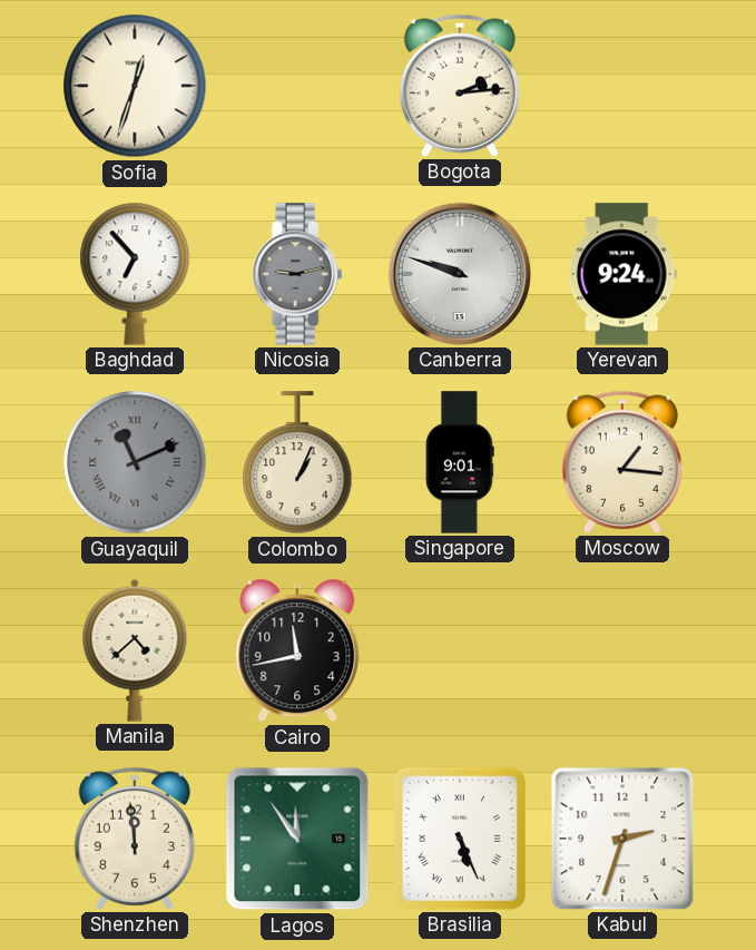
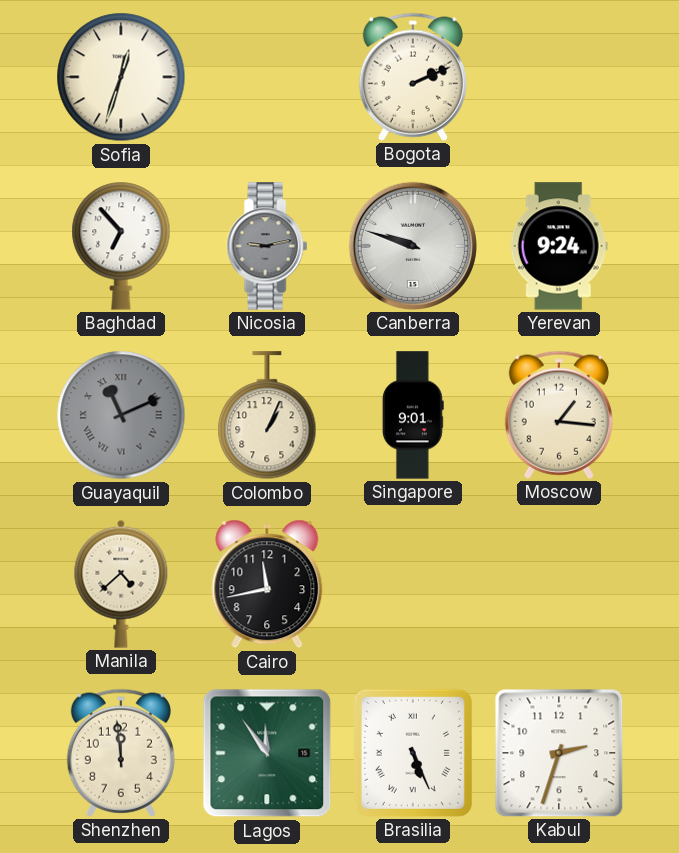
Bogota: 2:14 -> 2:11
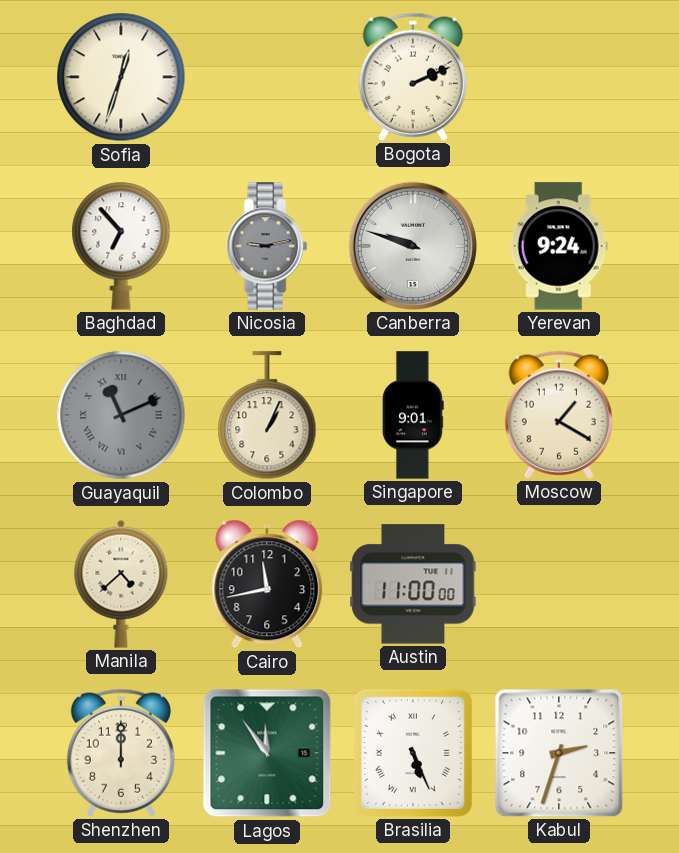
Moscow: 1:16 -> 1:20
Austin: none -> 11:00
Shenzhen: 11:59 -> 12:00
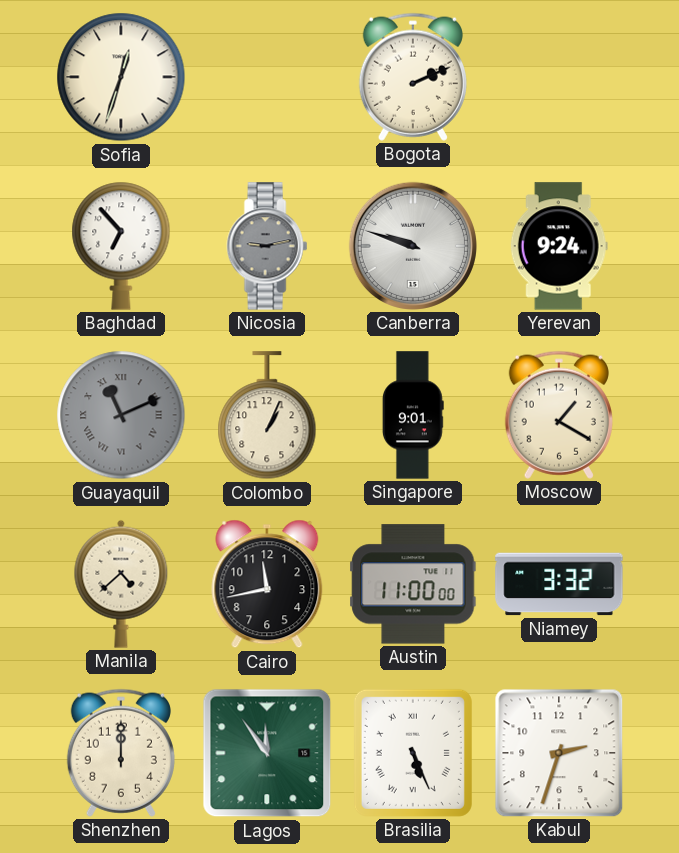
Niamey: none -> 3:32
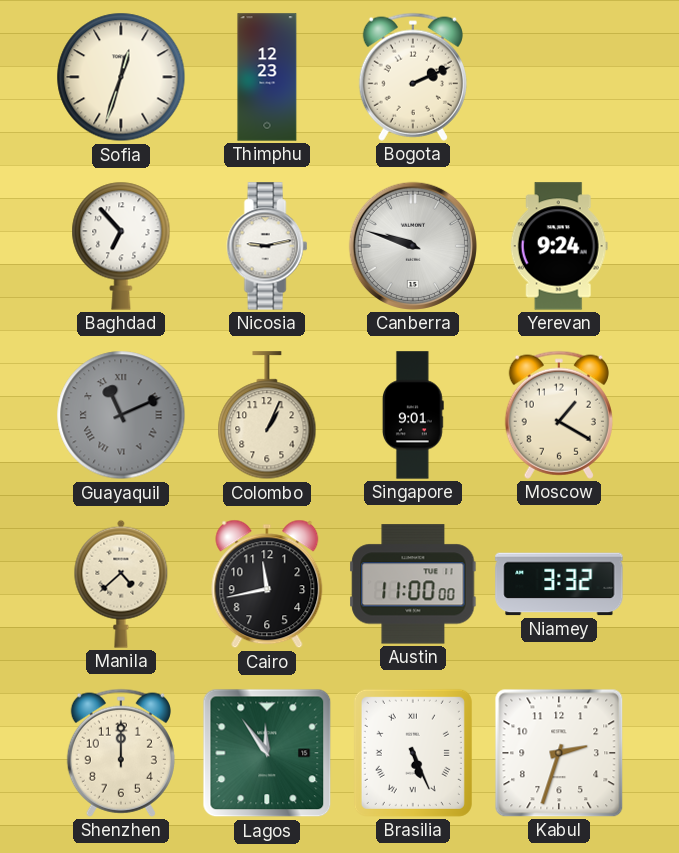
Thimphu: none -> 12:23
Nicosia dial: grey -> white
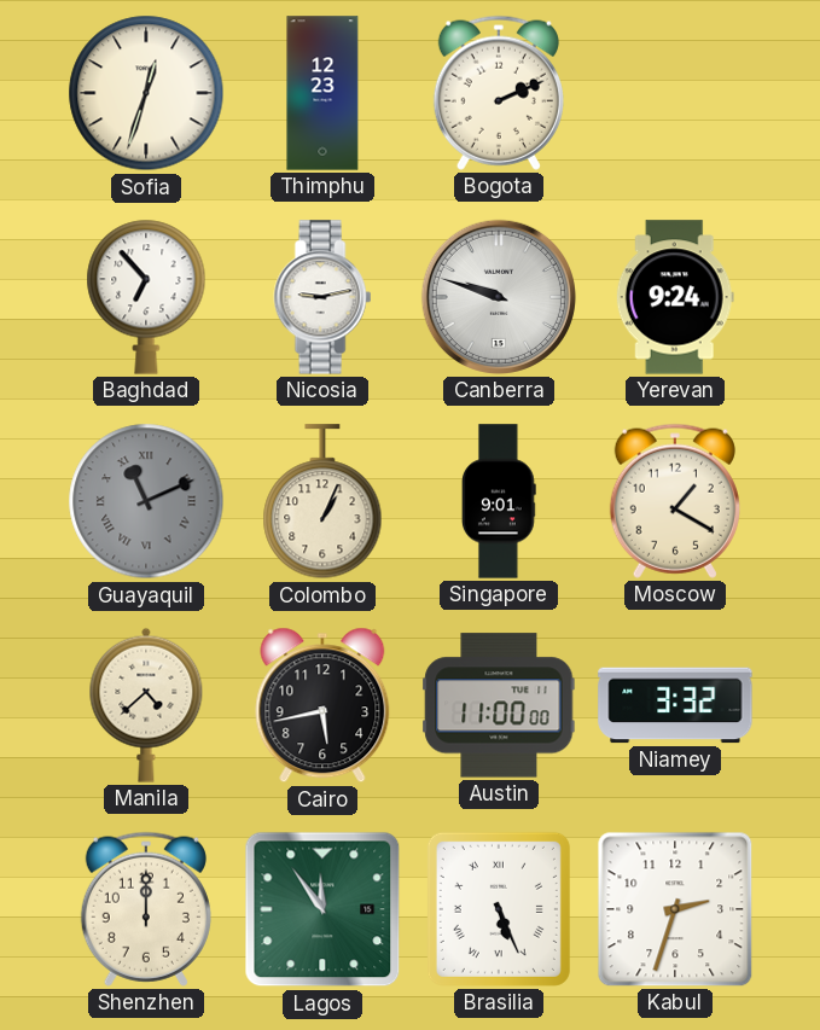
Cairo: 11:43 -> 5:43
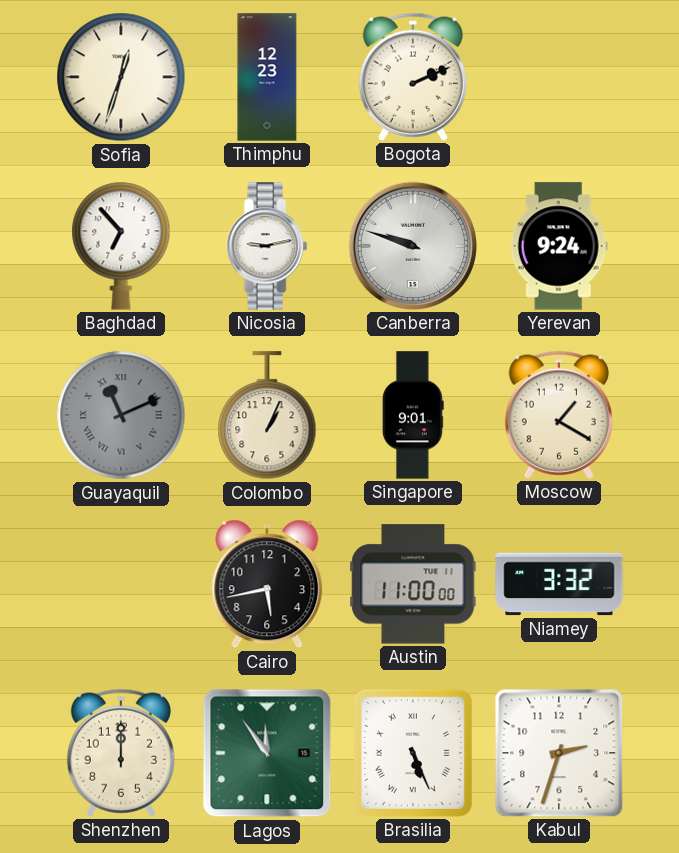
Manila: 4:38 -> none
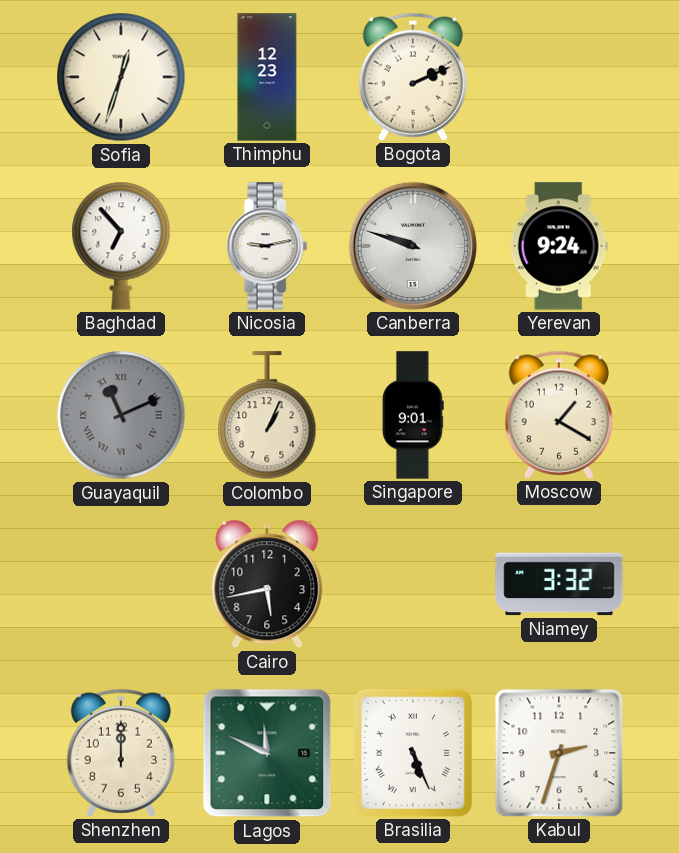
Austin: 11:00 -> none
Lagos: 11:54 -> 11:49
